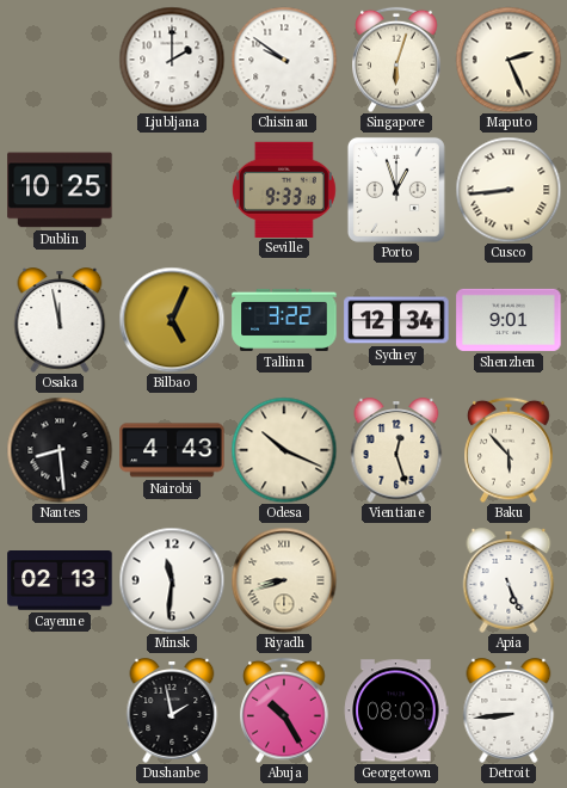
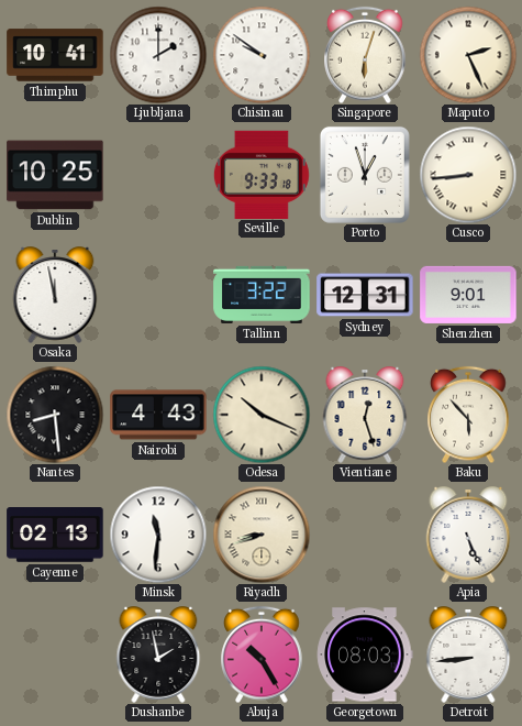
Thimphu: none -> 10:41
Bilbao: 5:04 -> none
Sydney: 12:34 -> 12:31
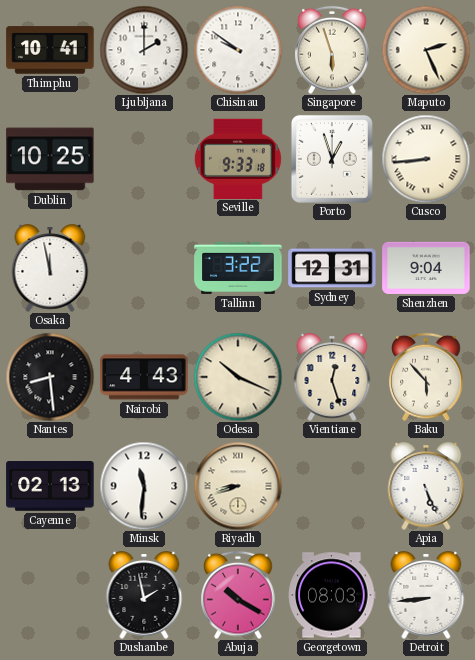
Singapore: 6:03 -> 5:57
Shenzhen: 9:01 -> 9:04
Abuja: 10:25 -> 10:20
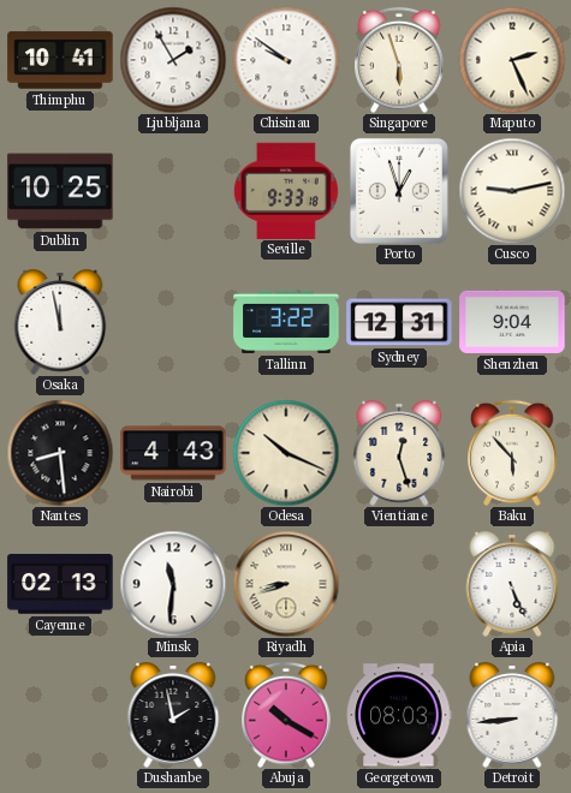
Ljubljana: 2:00 -> 1:55
Cusco: 8:44 -> 9:13
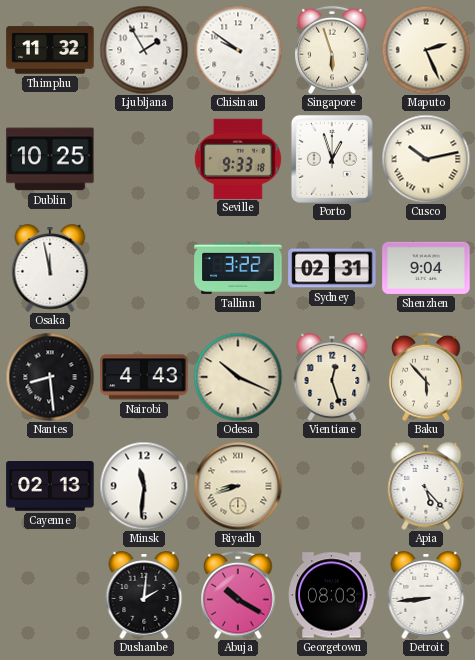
Thimphu: 10:41 -> 11:32
Cusco: 9:13 -> 10:13
Sydney: 12:31 -> 02:31
Apia: 5:26 -> 5:23
Dushanbe: 1:58 -> 2:01
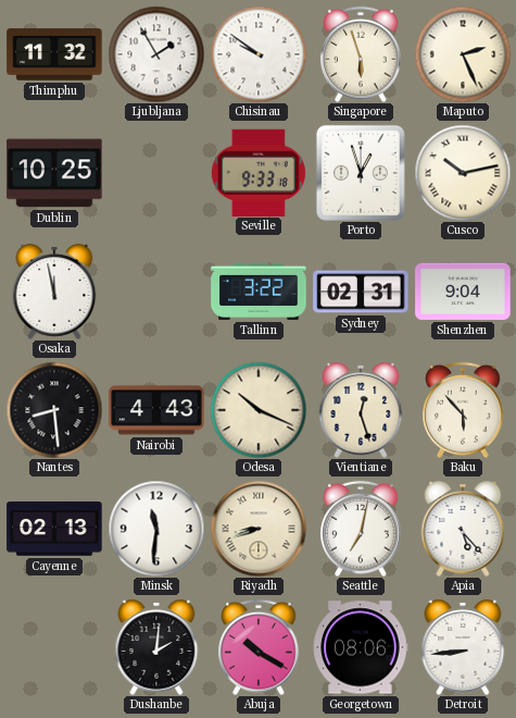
Seattle: none -> 7:02
Georgetown: 08:03 -> 08:06
